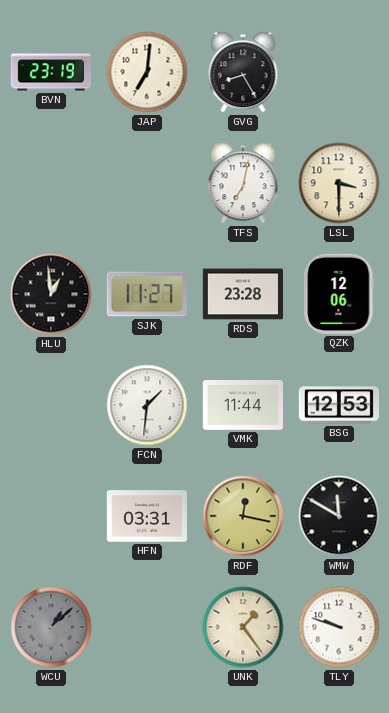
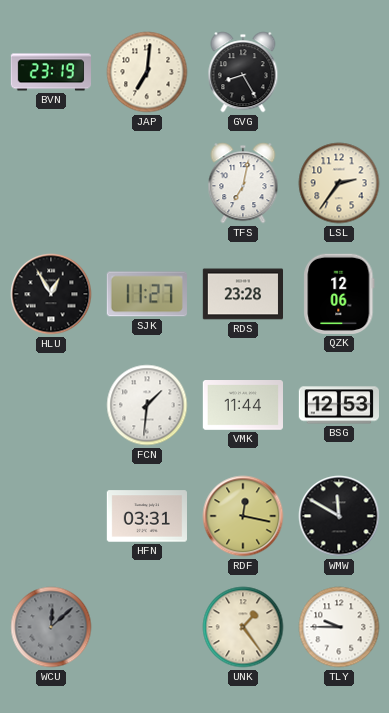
LSL: 3:30 -> 2:36
HLU: 12:59 -> 12:55
WCU: 1:08 -> 12:08
TLY: 9:48 -> 9:45
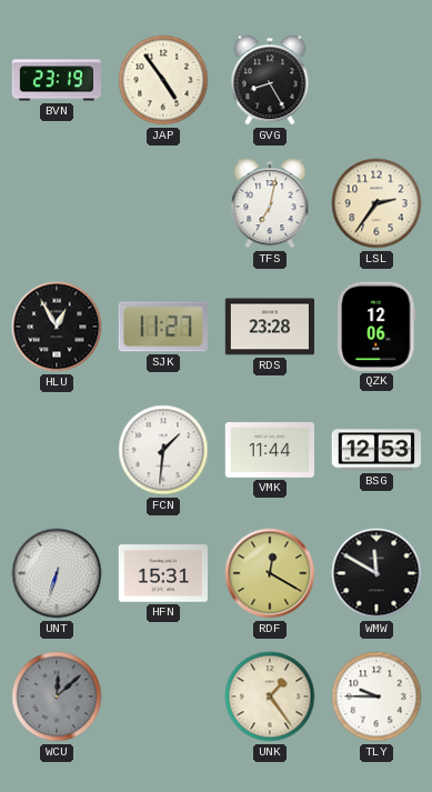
JAP: 7:01 -> 4:54
UNT: none -> 6:33
HFN: 03:31 -> 15:31
RDF: 12:17 -> 12:20
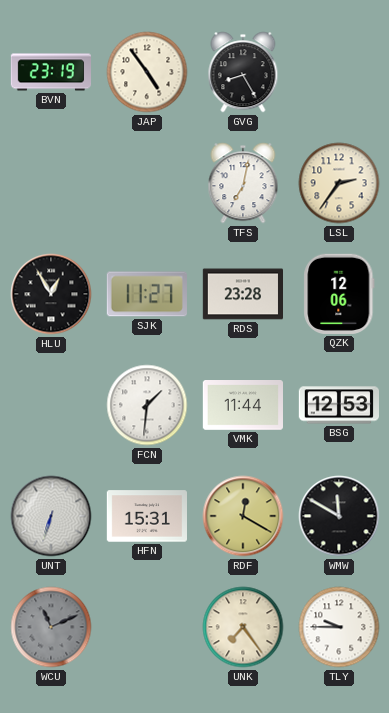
WCU: 12:08 -> 11:11
UNK: 1:24 -> 7:24
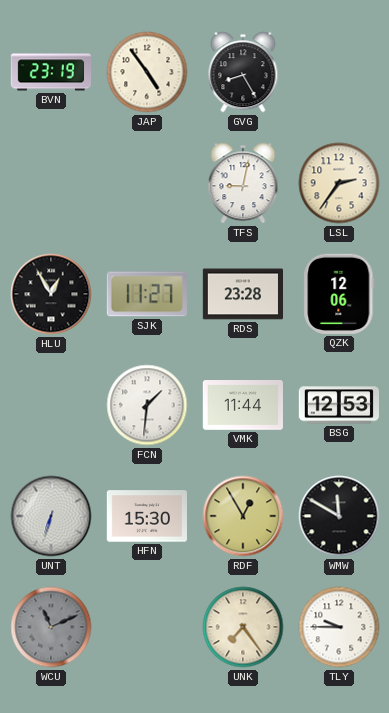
TFS: 7:02 -> 9:02
HFN: 15:31 -> 15:30
RDF: 12:20 -> 12:55
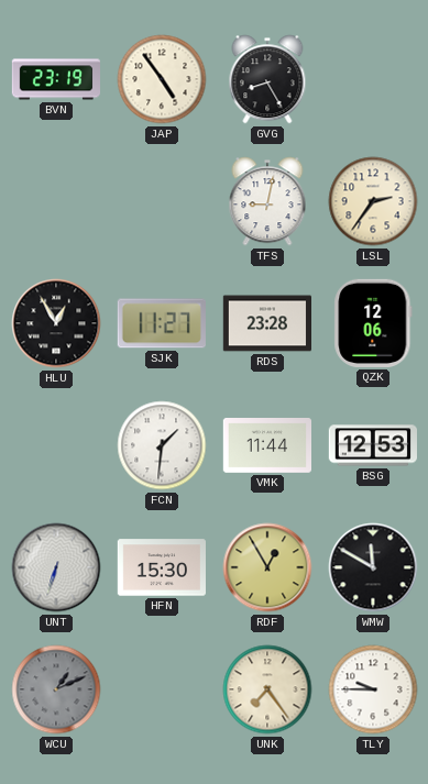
WCU: 11:11 -> 1:11
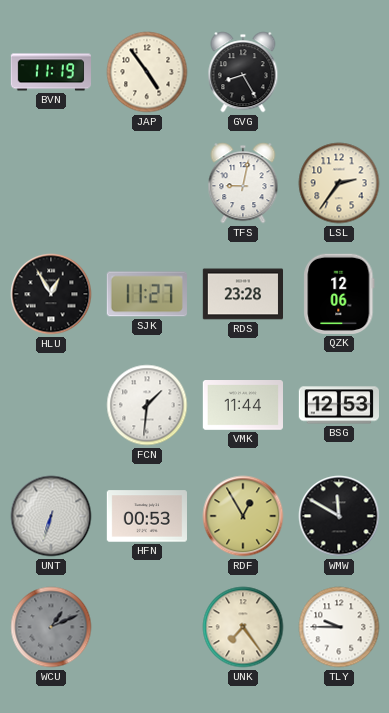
BVN: 23:19 -> 11:19
HFN: 15:30 -> 00:53
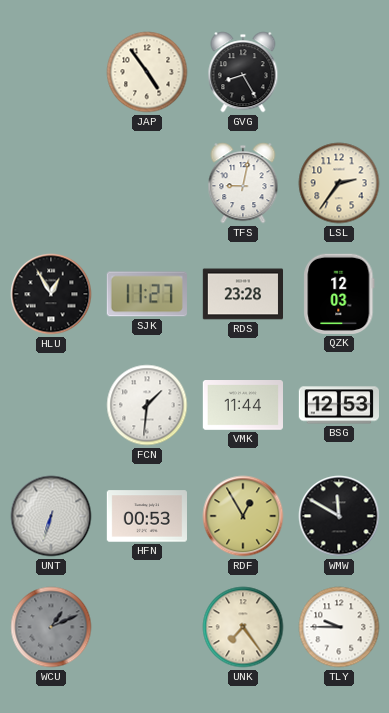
BVN: 11:19 -> none
QZK: 12:06 -> 12:03
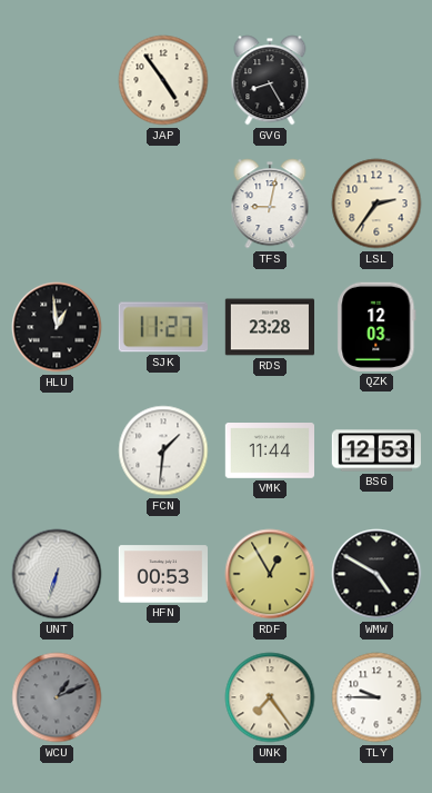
HLU: 12:55 -> 12:59
WMW: 11:50 -> 4:50
